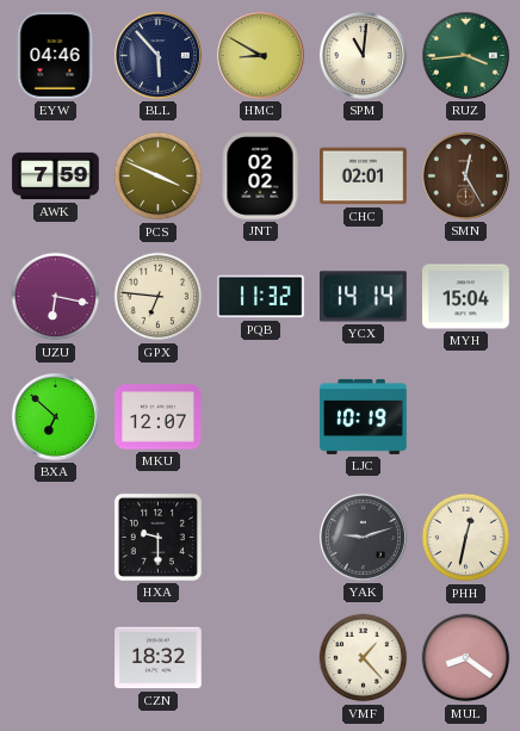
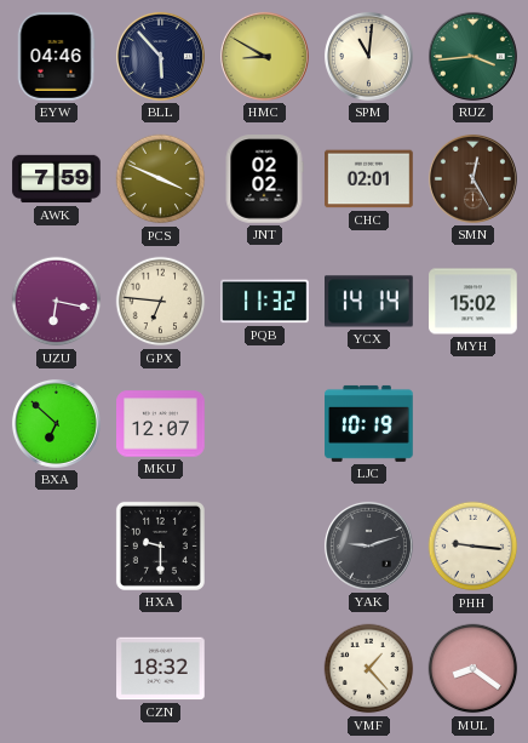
MYH: 15:04 -> 15:02
PHH: 12:32 -> 9:16
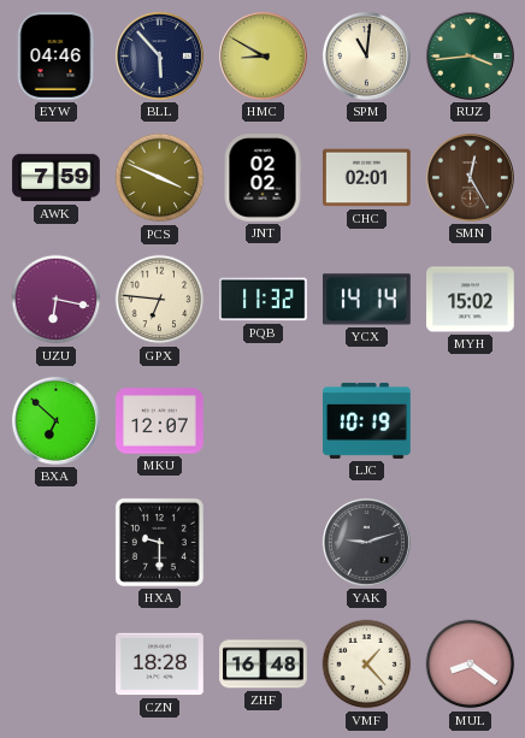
PHH: 9:16 -> none
CZN: 18:32 -> 18:28
ZHF: none -> 16:48
